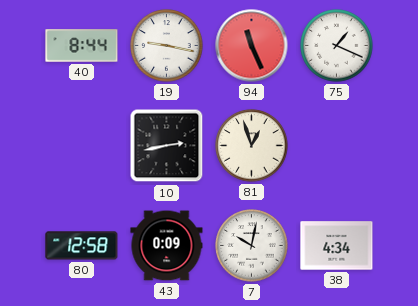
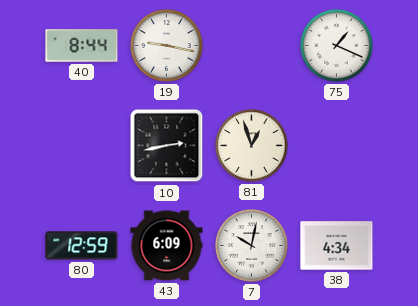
94: 11:26 -> none
80: 12:58 -> 12:59
43: 0:09 -> 6:09
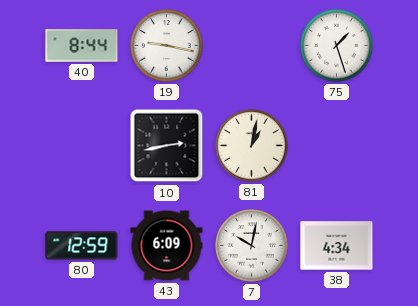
75: 1:19 -> 1:27
81: 12:57 -> 1:02
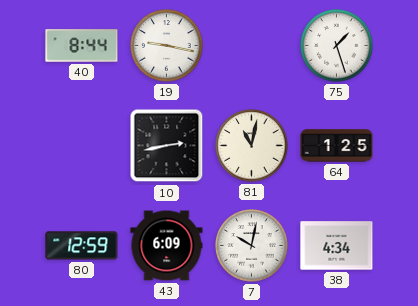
81: 1:02 -> 11:02
64: none -> 1:25
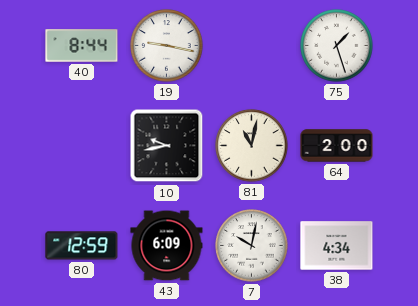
10: 2:43 -> 9:43
64: 1:25 -> 2:00
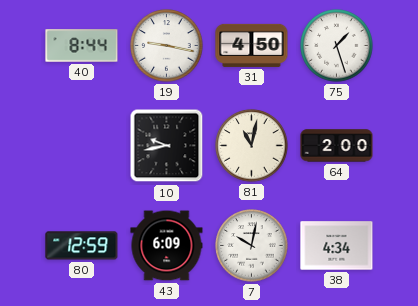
31: none -> 4:50
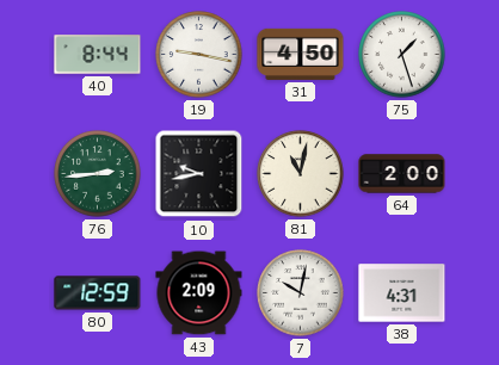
76: none -> 2:44
43: 6:09 -> 2:09
38: 4:34 -> 4:31
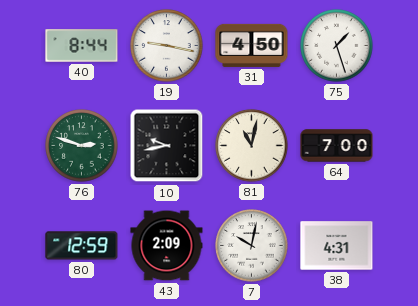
76: 2:44 -> 2:48
64: 2:00 -> 7:00
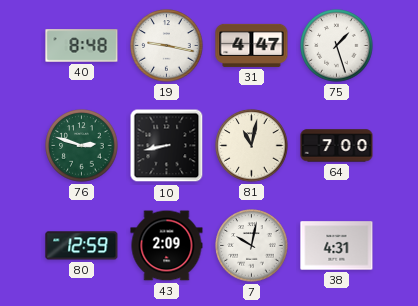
40: 8:44 -> 8:48
31: 4:50 -> 4:47
10: 9:43 -> 8:43
